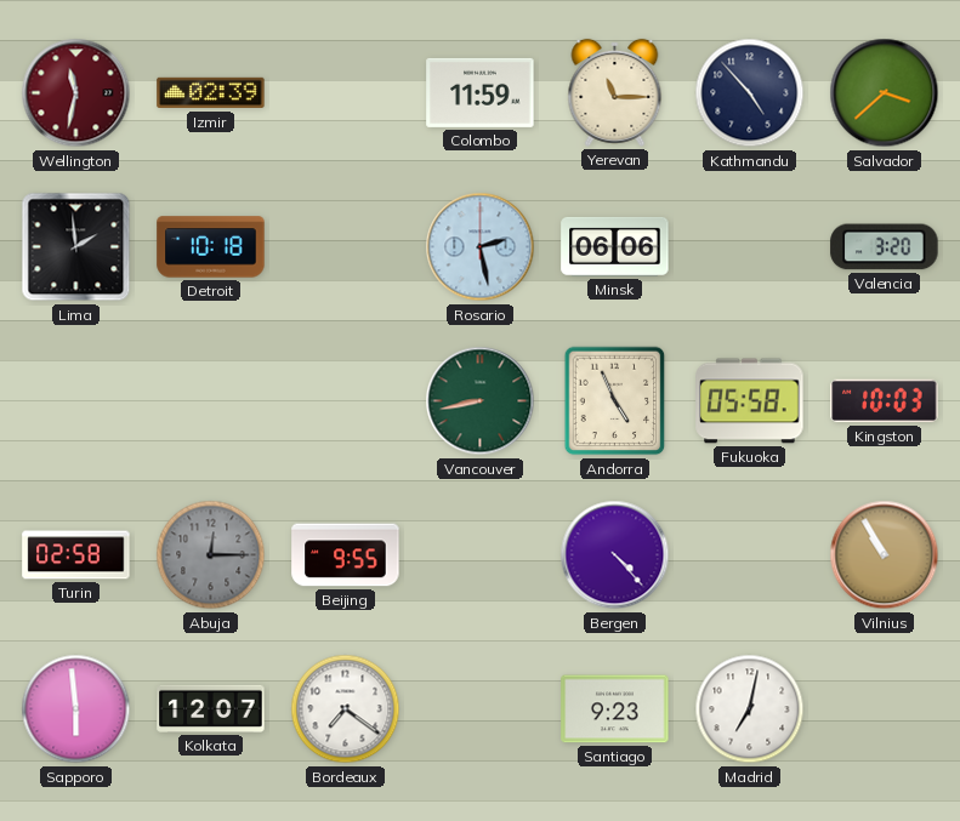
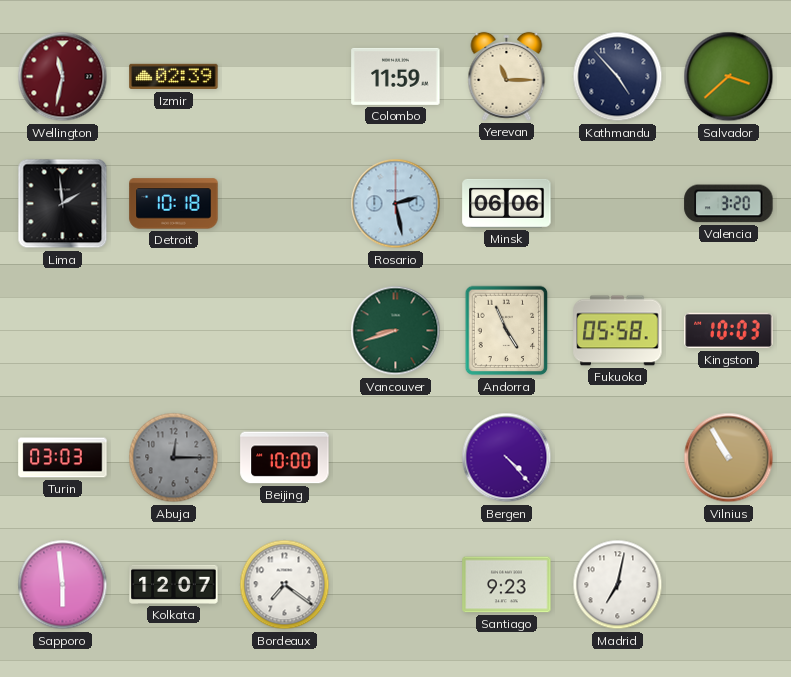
Vancouver: 8:43 -> 8:42
Turin: 02:58 -> 03:03
Beijing: 9:55 -> 10:00
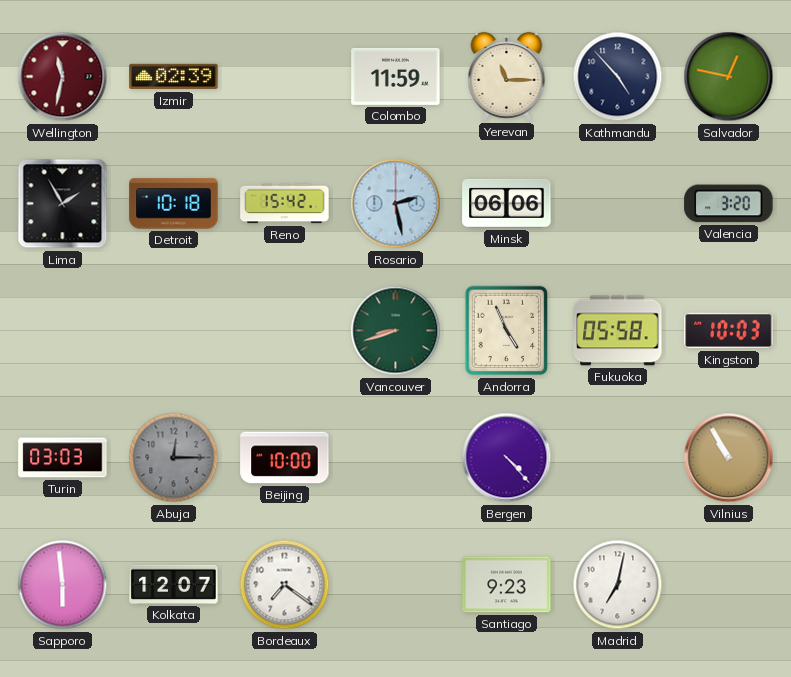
Salvador: 3:38 -> 12:47
Lima: 1:59 -> 1:55
Reno: none -> 15:42
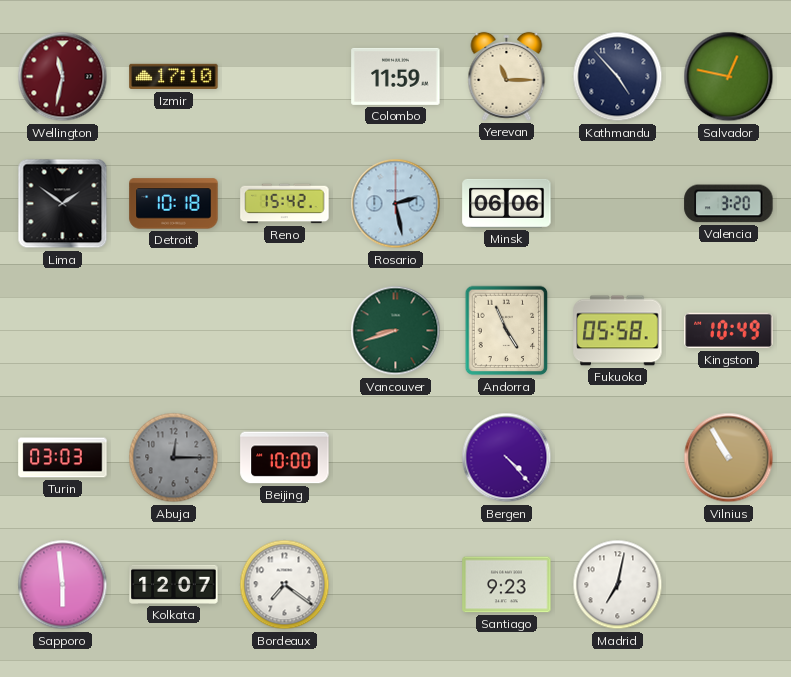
Izmir: 02:39 -> 17:10
Lima: 1:55 -> 1:51
Kingston: 10:03 -> 10:49
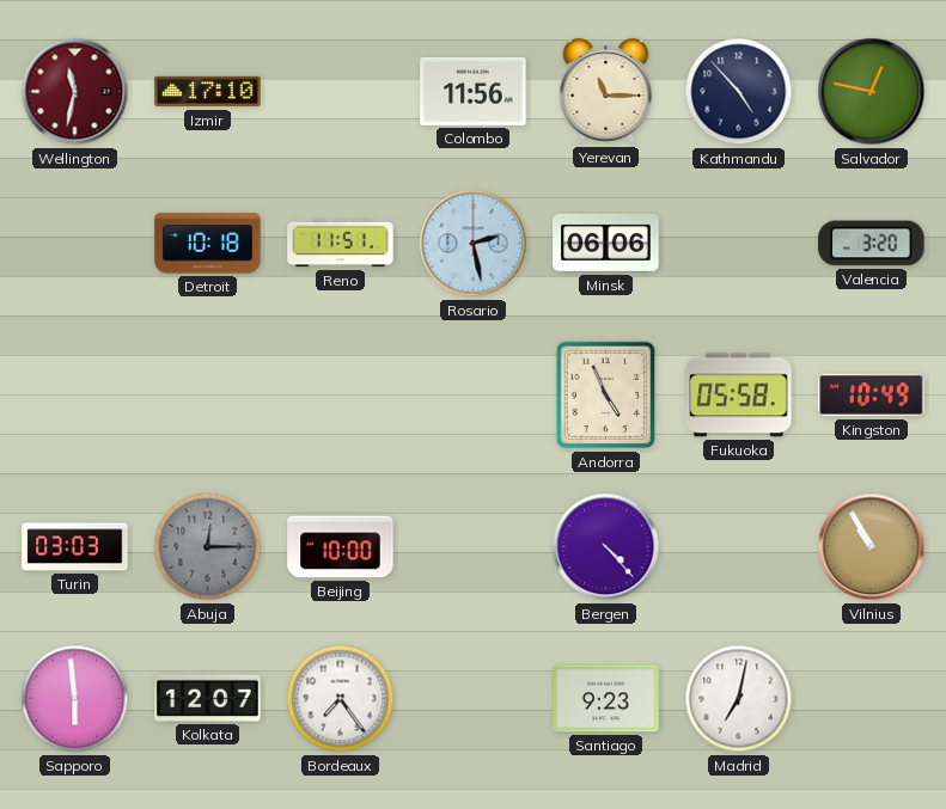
Colombo: 11:59 -> 11:56
Lima: 1:51 -> none
Reno: 15:42 -> 11:51
Vancouver: 8:42 -> none
Bordeaux: 7:21 -> 7:24
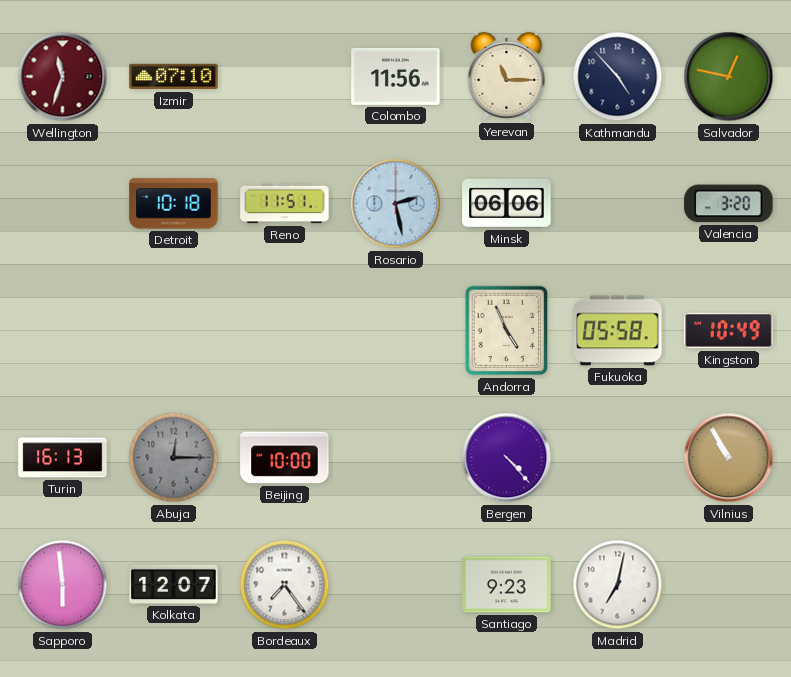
Wellington: 11:32 -> 11:33
Izmir: 17:10 -> 07:10
Turin: 03:03 -> 16:13
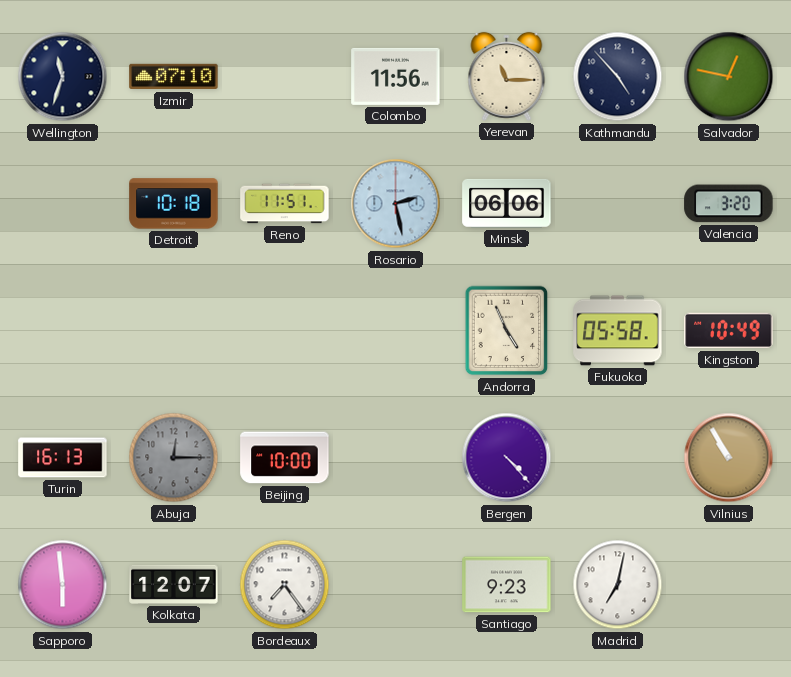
Wellington dial: burgundy -> navy
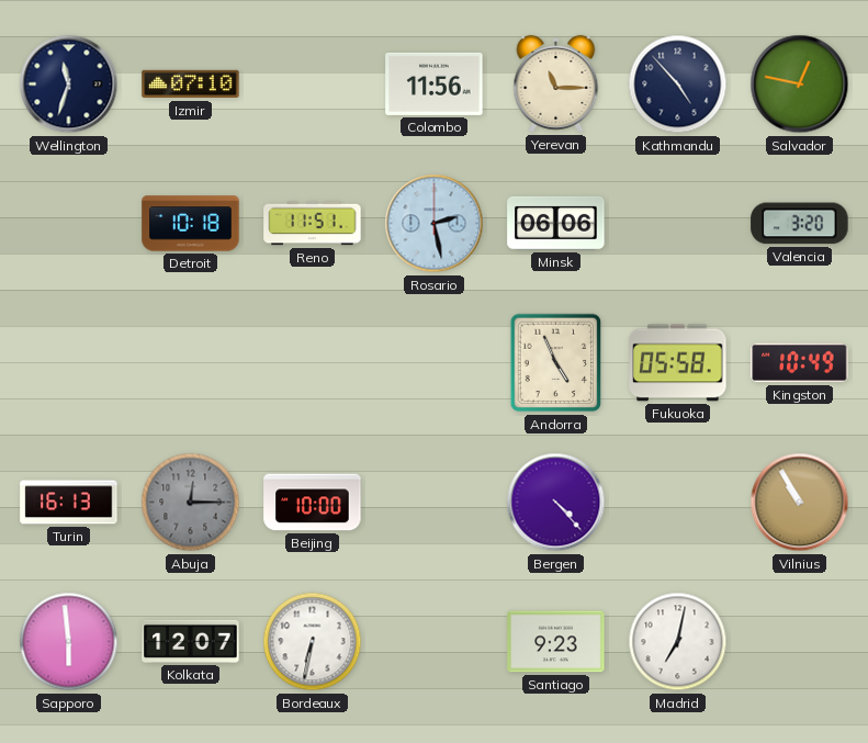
Bordeaux: 7:24 -> 6:32
